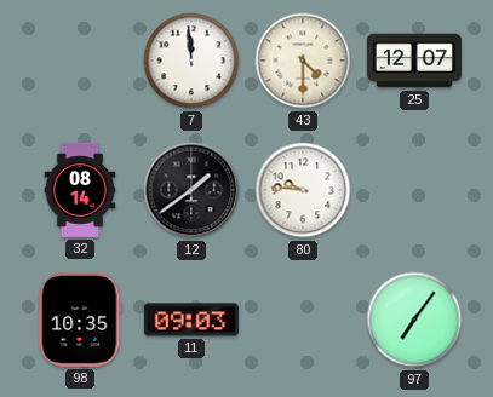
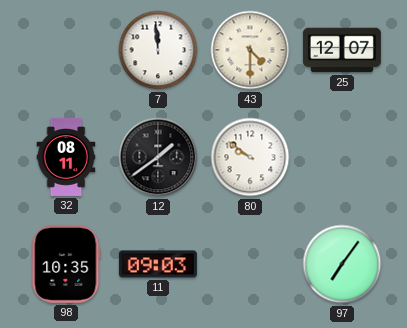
32: 08:14 -> 08:11
80: 9:46 -> 9:51
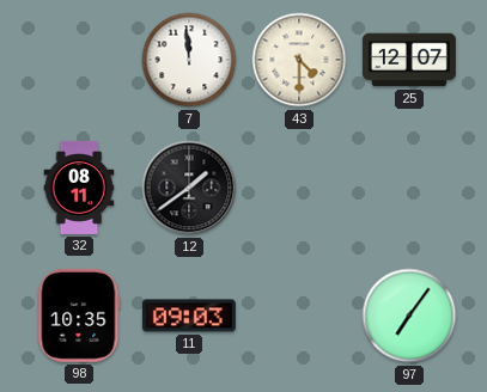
80: 9:51 -> none
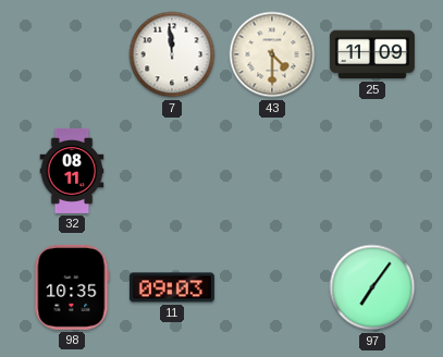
25: 12:07 -> 11:09
12: 1:39 -> none
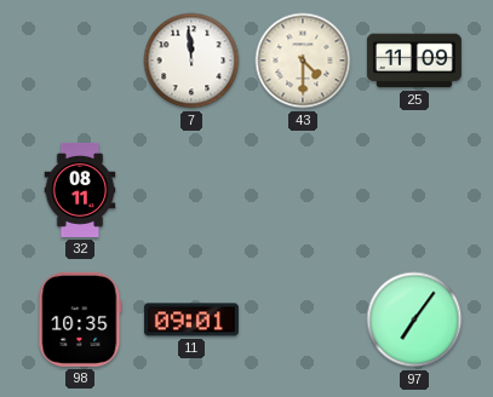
11: 09:03 -> 09:01
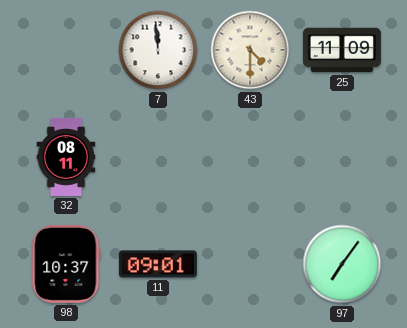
98: 10:35 -> 10:37
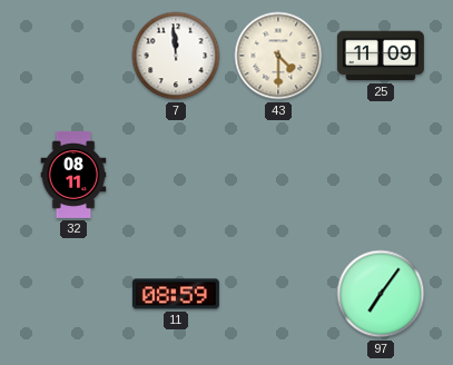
98: 10:37 -> none
11: 09:01 -> 08:59
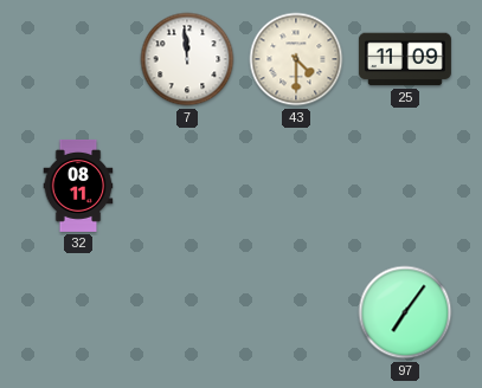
11: 08:59 -> none
